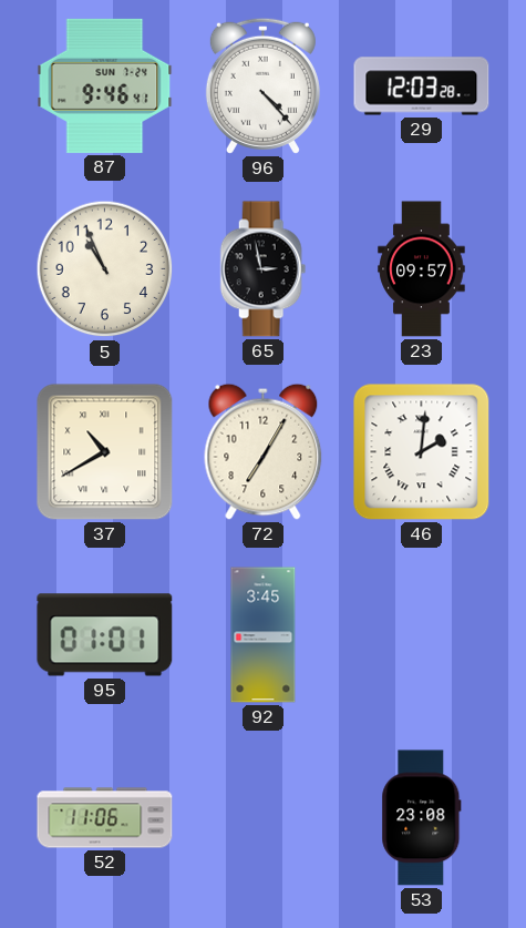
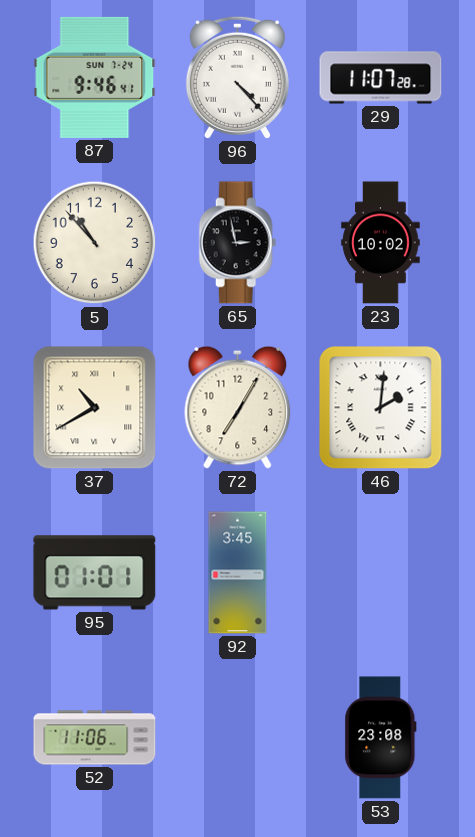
29: 12:03 -> 11:07
5: 10:56 -> 10:53
23: 09:57 -> 10:02
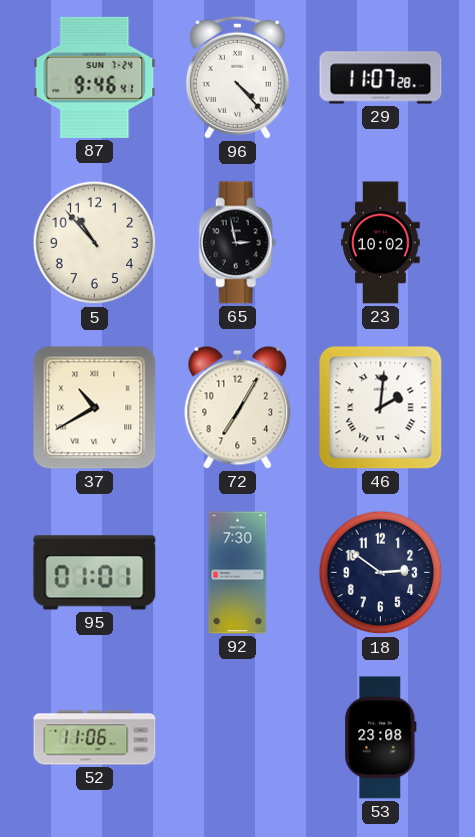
92: 3:45 -> 7:30
18: none -> 2:51
